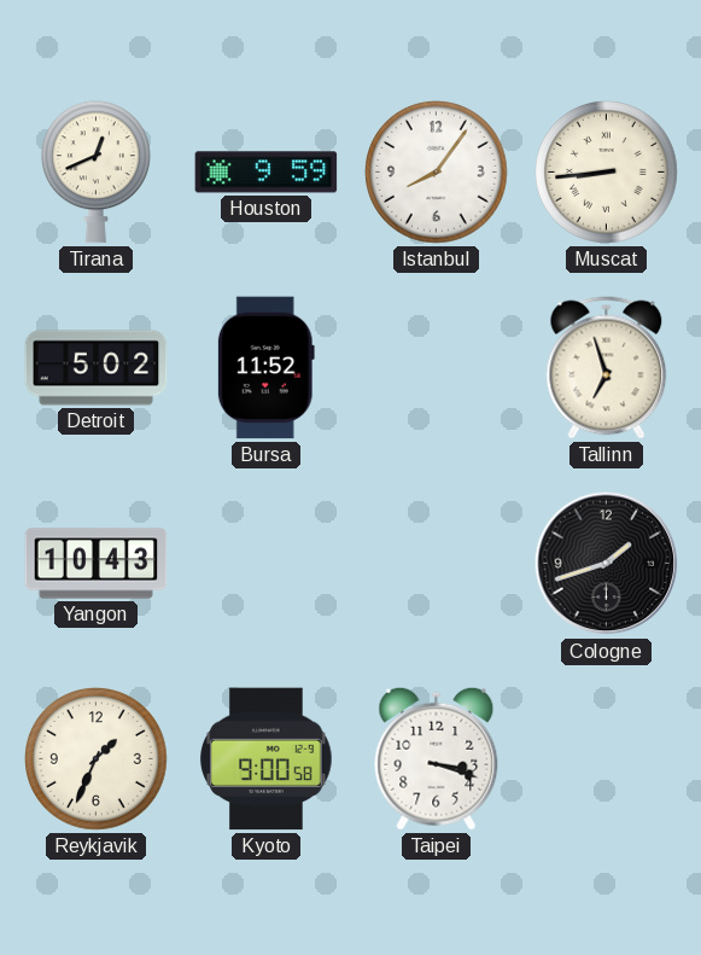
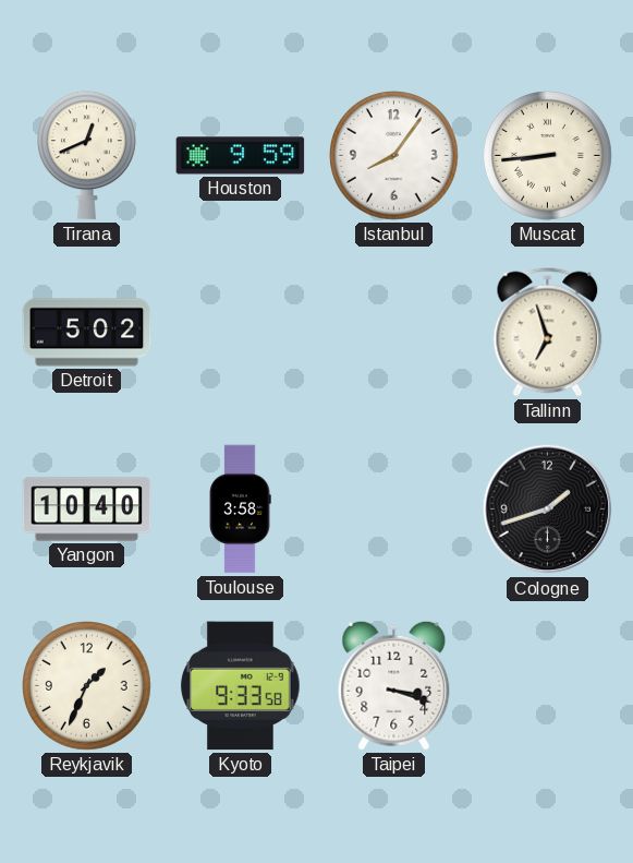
Bursa: 11:52 -> none
Yangon: 10:43 -> 10:40
Toulouse: none -> 3:58
Kyoto: 9:00 -> 9:33
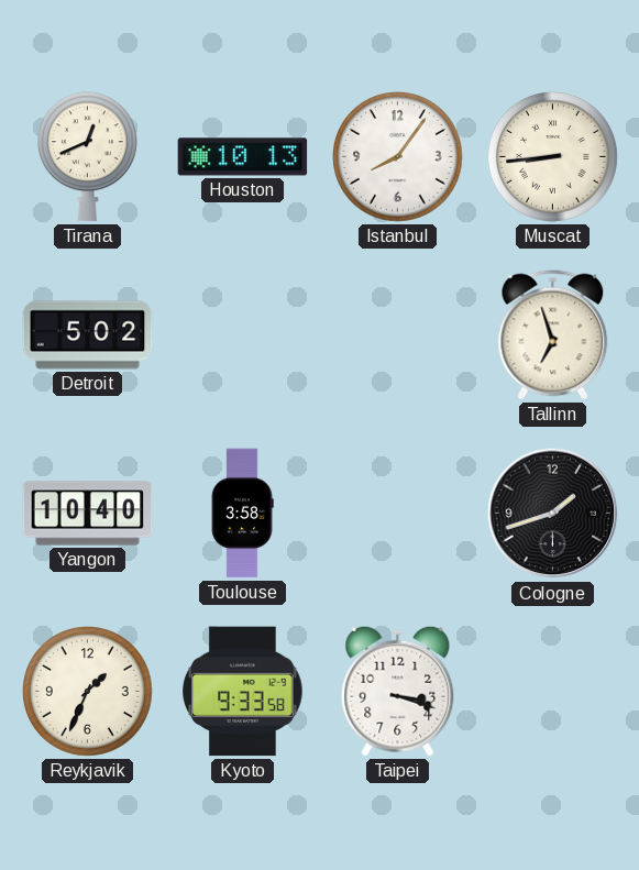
Houston: 9:59 -> 10:13
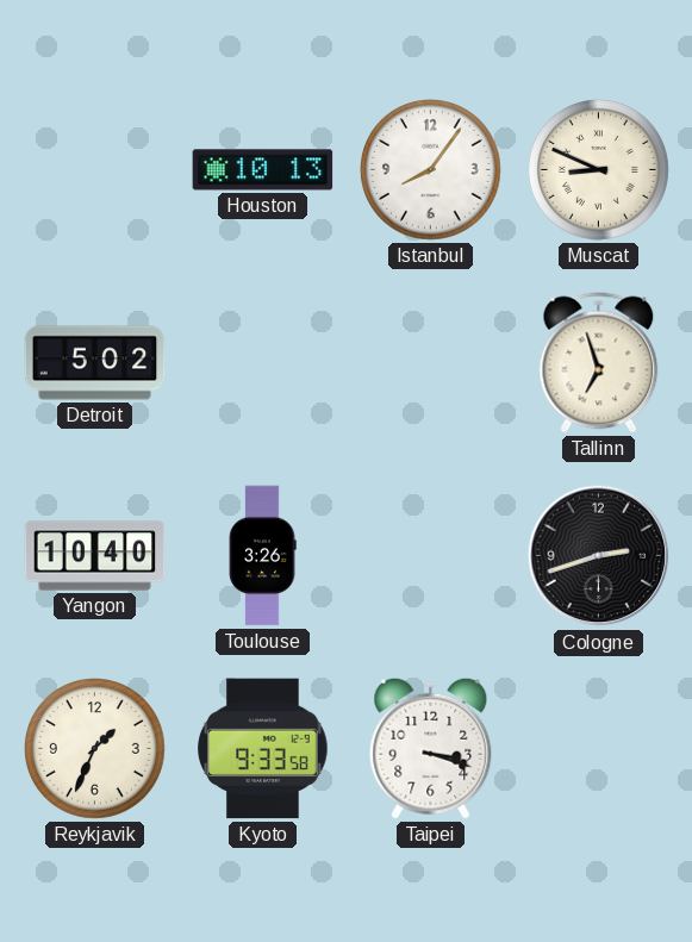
Tirana: 12:41 -> none
Muscat: 8:44 -> 8:49
Toulouse: 3:58 -> 3:26
Cologne: 1:42 -> 2:42
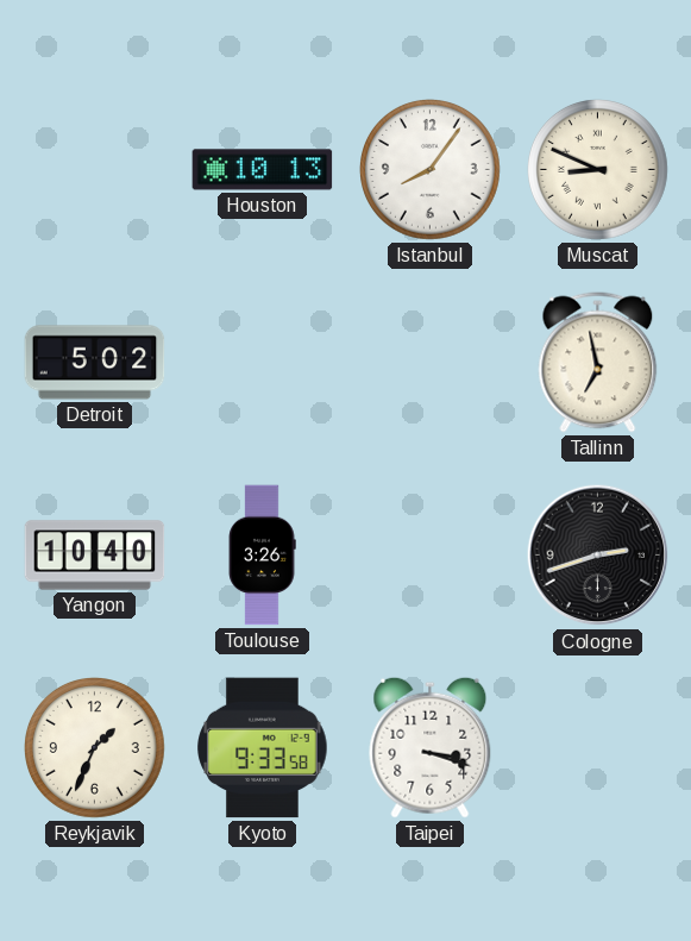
Tallinn: 6:57 -> 6:58
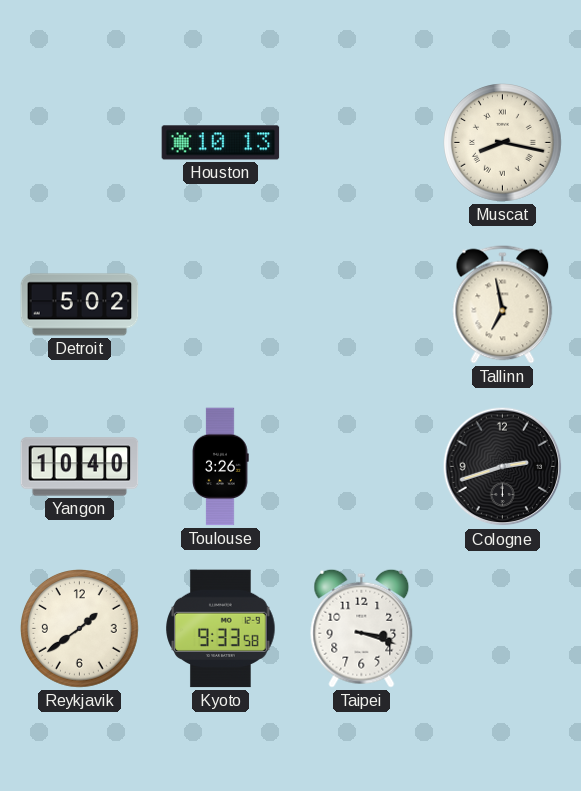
Istanbul: 8:06 -> none
Muscat: 8:49 -> 8:17
Reykjavik: 1:34 -> 1:39
